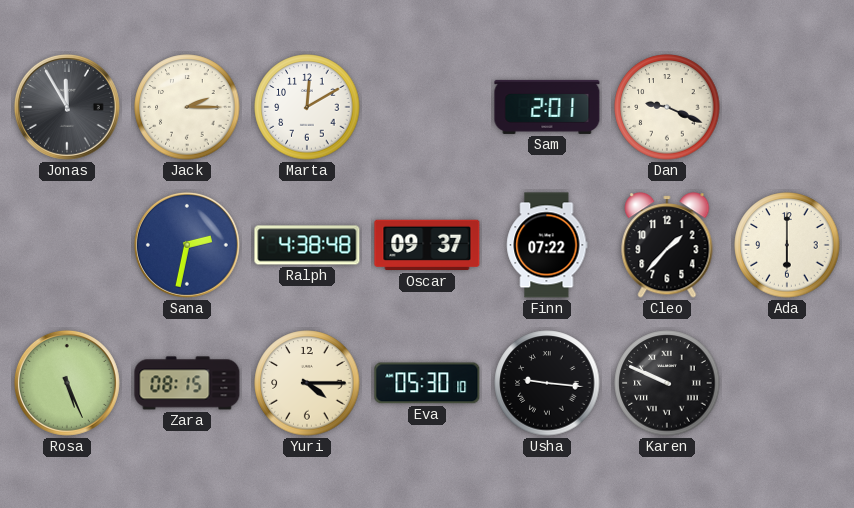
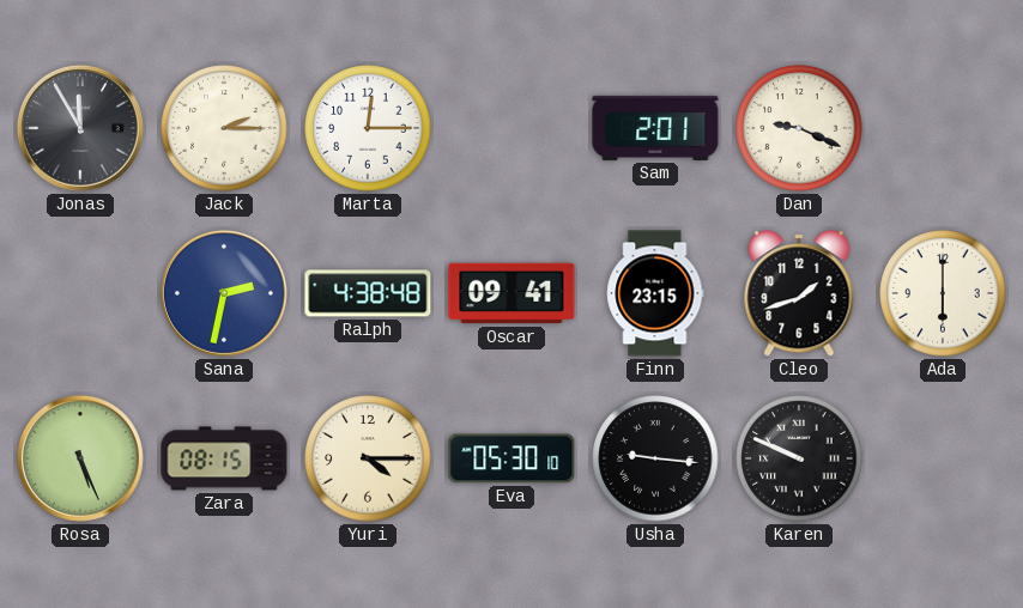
Marta: 12:10 -> 12:15
Oscar: 09:37 -> 09:41
Finn: 07:22 -> 23:15
Cleo: 1:37 -> 1:42
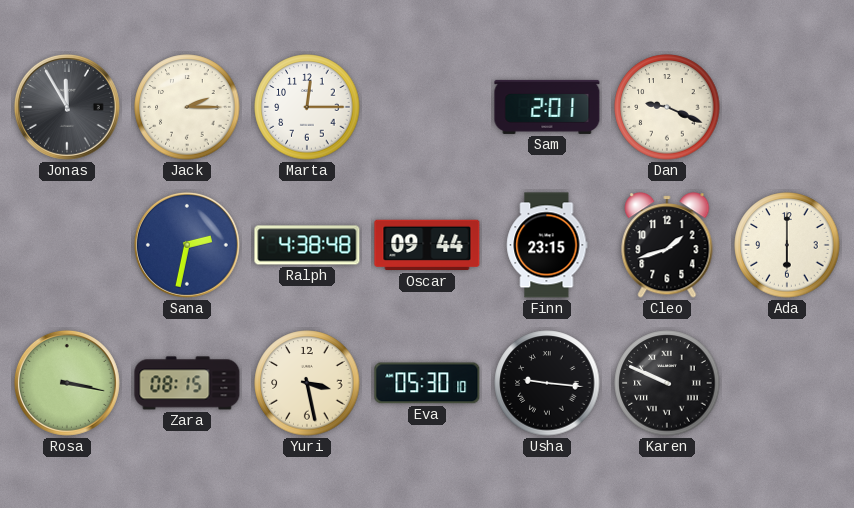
Oscar: 09:41 -> 09:44
Rosa: 5:26 -> 3:17
Yuri: 4:15 -> 3:28
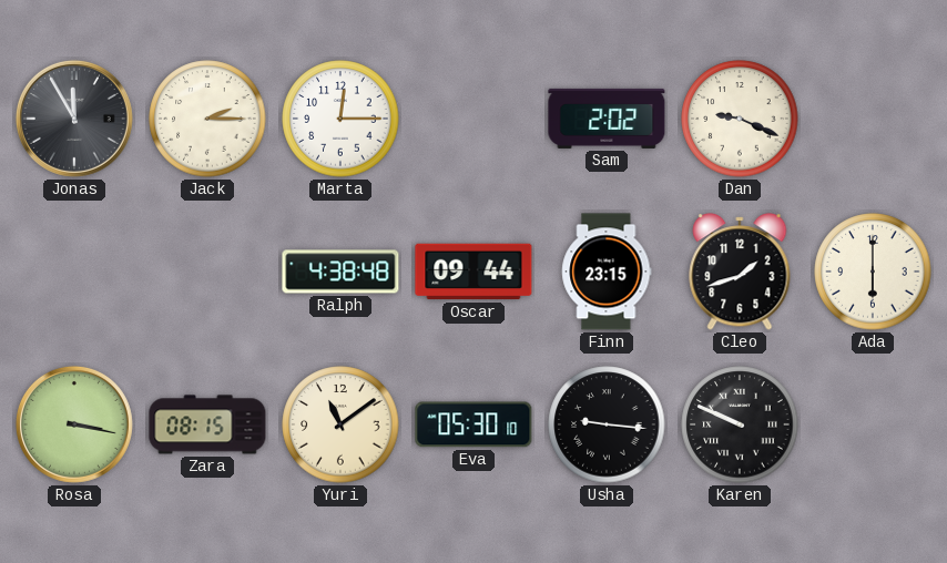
Sam: 2:01 -> 2:02
Sana: 2:32 -> none
Yuri: 3:28 -> 11:09
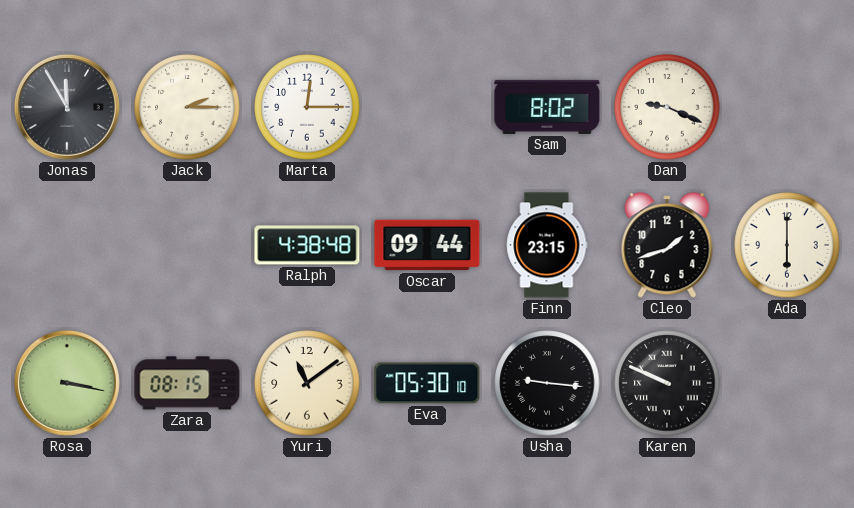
Sam: 2:02 -> 8:02
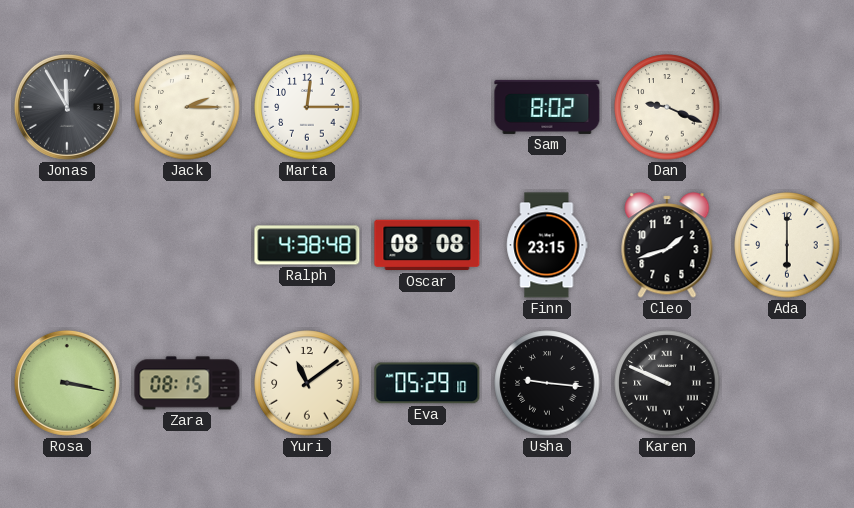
Oscar: 09:44 -> 08:08
Eva: 05:30 -> 05:29
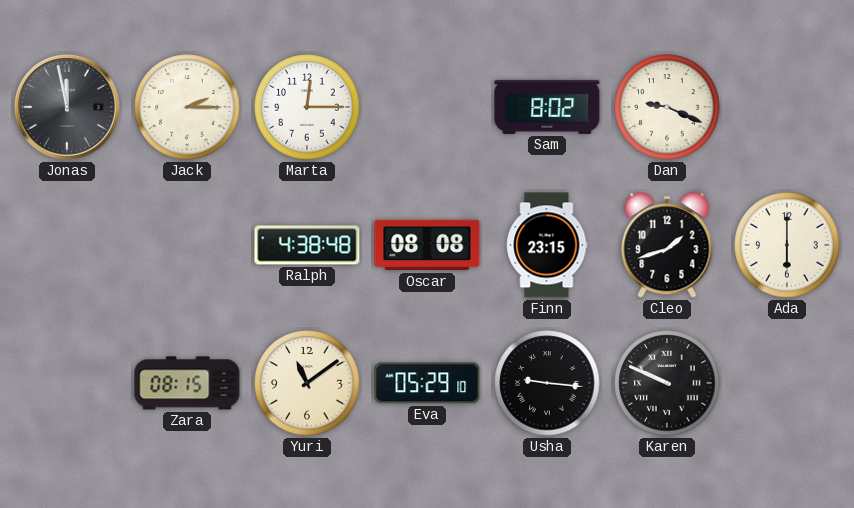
Jonas: 11:55 -> 11:58
Rosa: 3:17 -> none
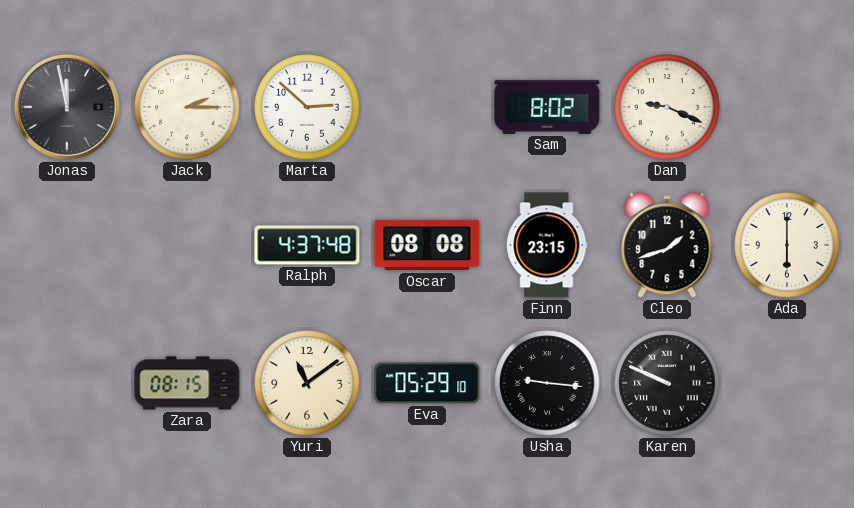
Marta: 12:15 -> 2:52
Ralph: 4:38 -> 4:37
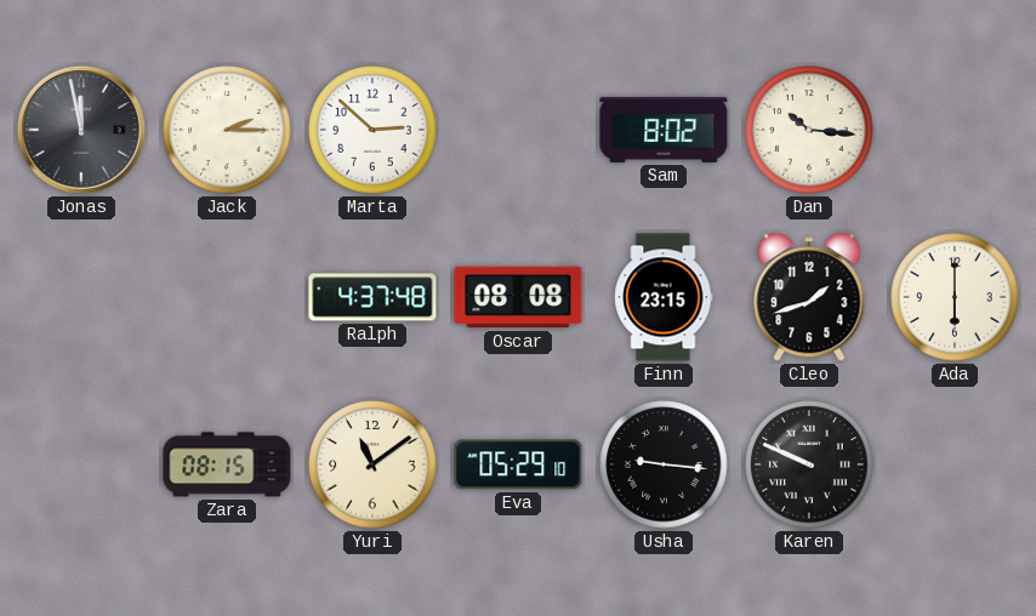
Dan: 9:19 -> 10:16
